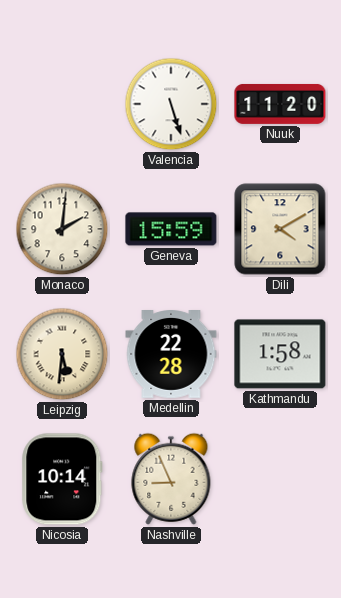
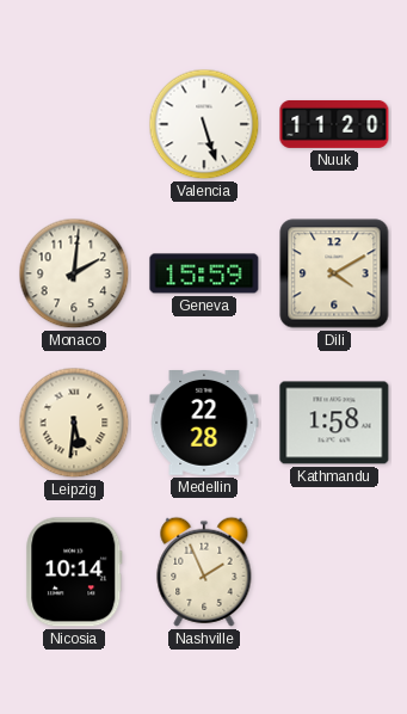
Nashville: 8:56 -> 1:56
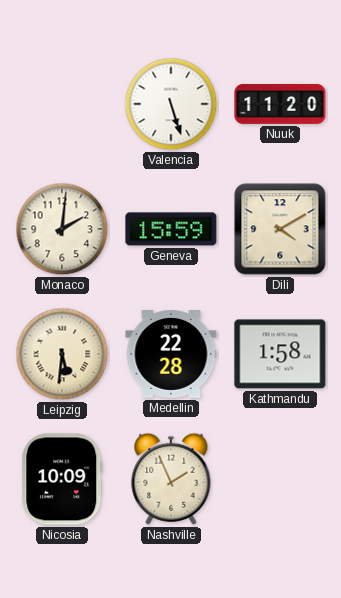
Nicosia: 10:14 -> 10:09
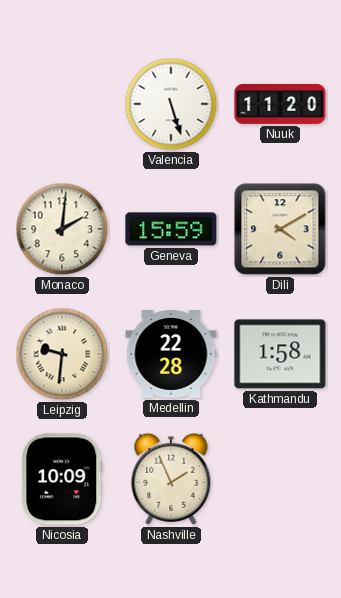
Leipzig: 5:31 -> 9:31
